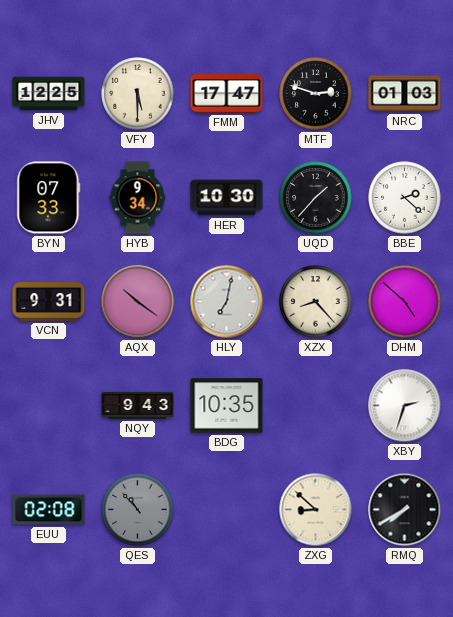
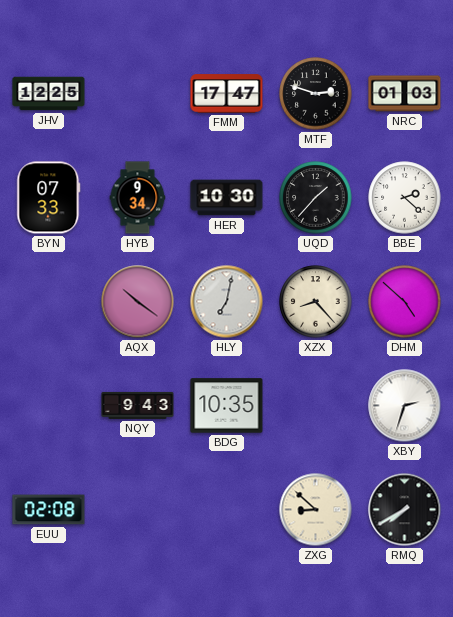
VFY: 5:30 -> none
VCN: 9:31 -> none
QES: 10:53 -> none
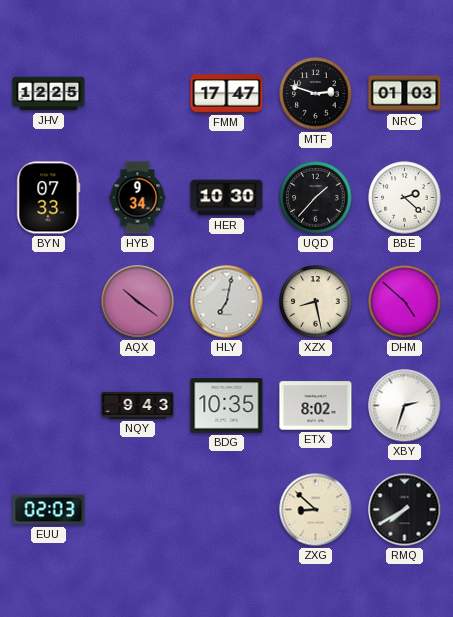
XZX: 8:23 -> 8:28
ETX: none -> 8:02
EUU: 02:08 -> 02:03
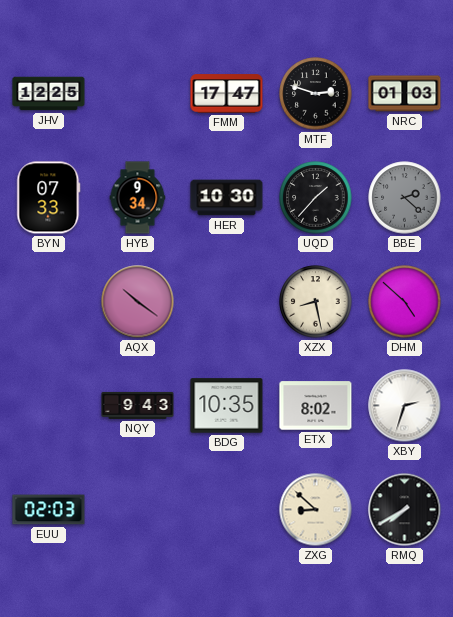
BBE dial: white -> grey
HLY: 7:02 -> none
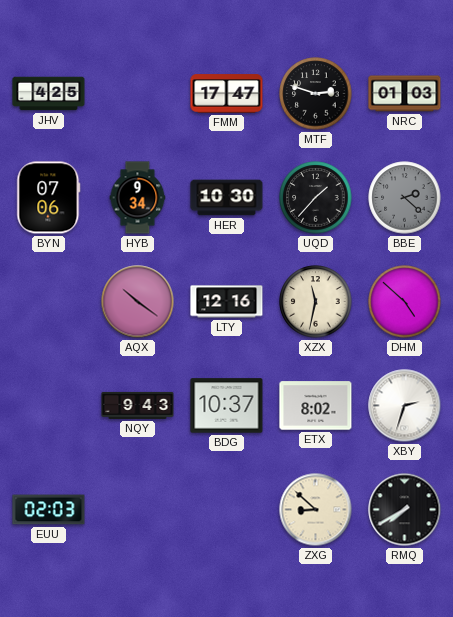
JHV: 12:25 -> 4:25
BYN: 07:33 -> 07:06
LTY: none -> 12:16
XZX: 8:28 -> 11:32
BDG: 10:35 -> 10:37
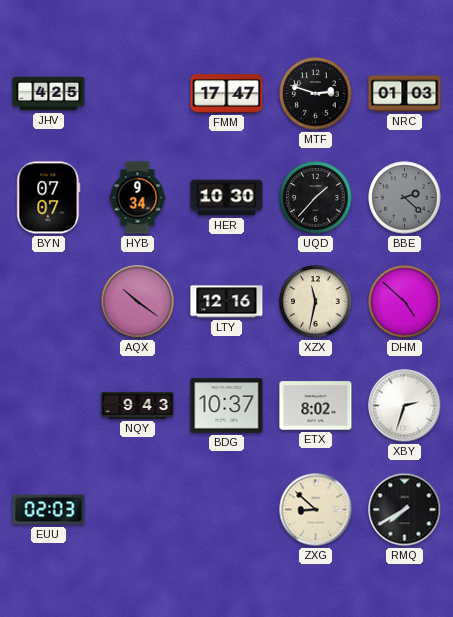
BYN: 07:06 -> 07:07
